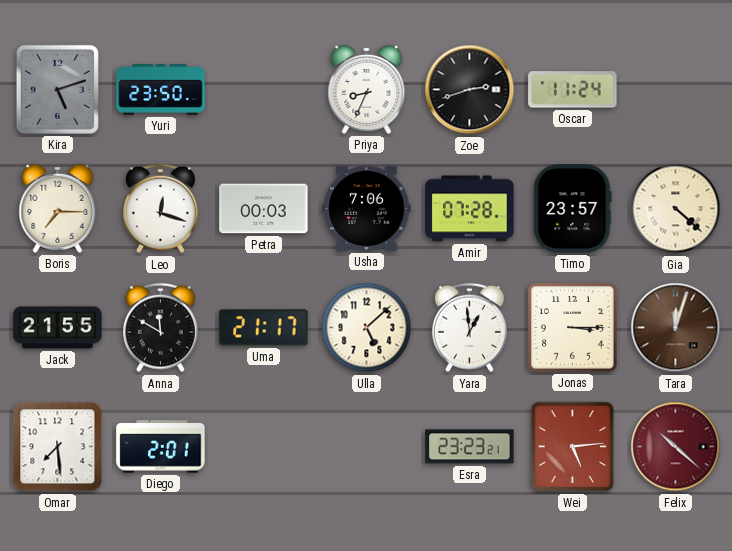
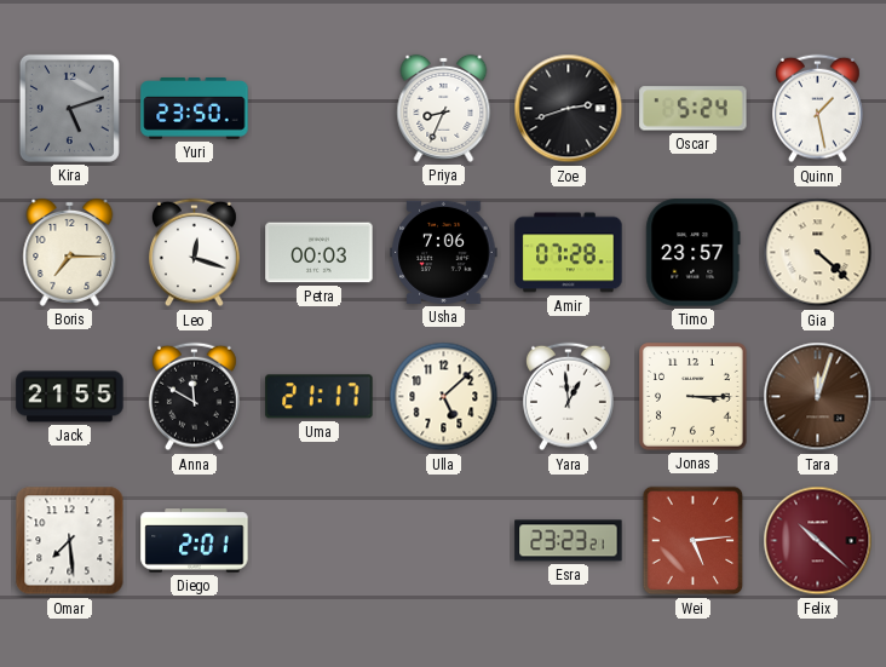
Oscar: 11:24 -> 5:24
Quinn: none -> 1:28
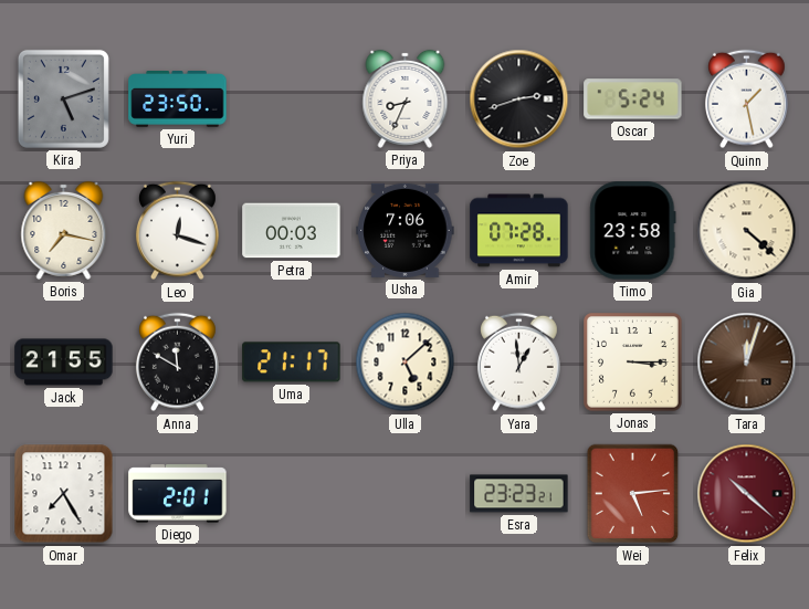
Boris: 7:15 -> 7:17
Timo: 23:57 -> 23:58
Omar: 7:29 -> 7:25
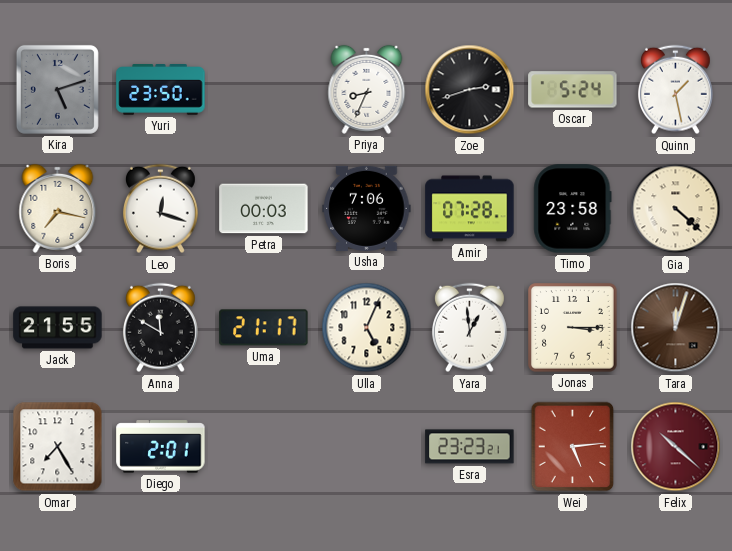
Ulla: 5:08 -> 5:04
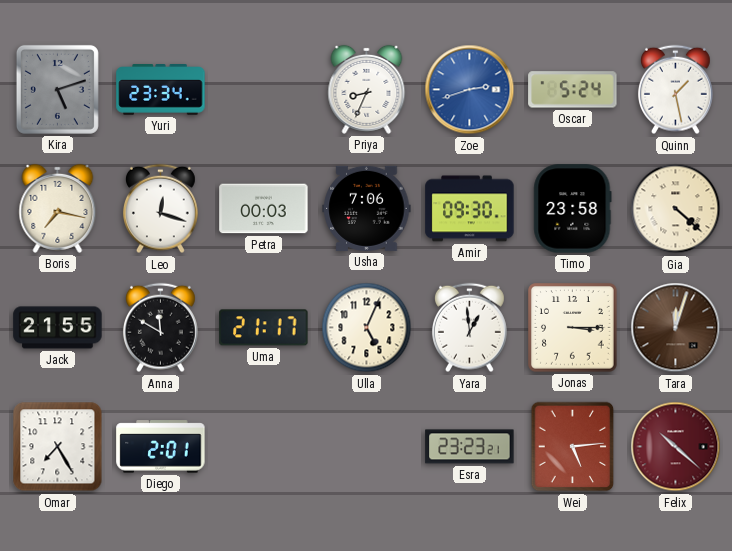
Yuri: 23:50 -> 23:34
Zoe dial: black -> blue
Amir: 07:28 -> 09:30
